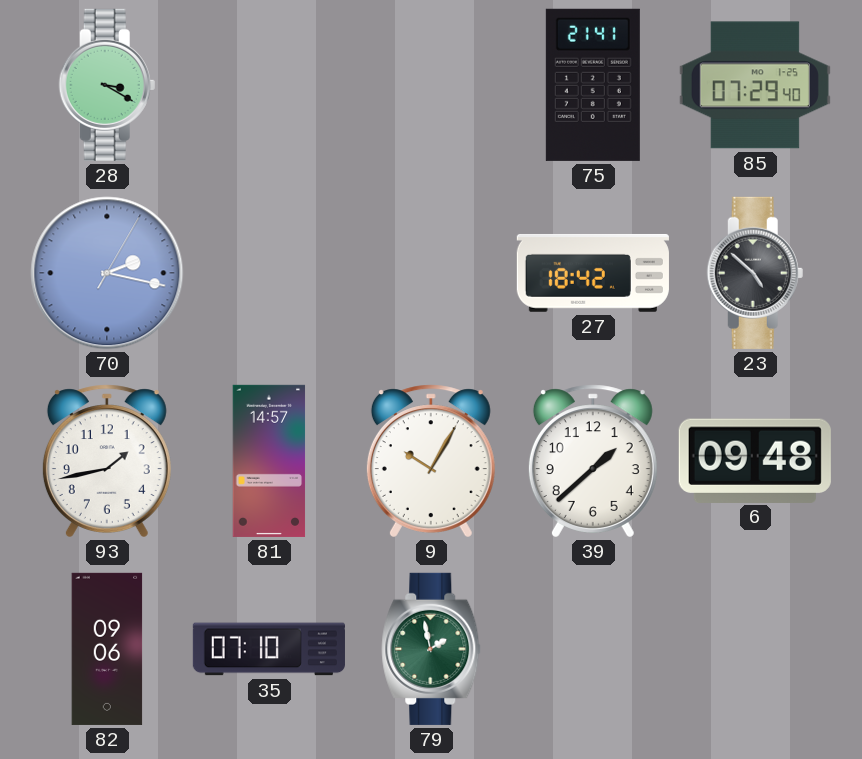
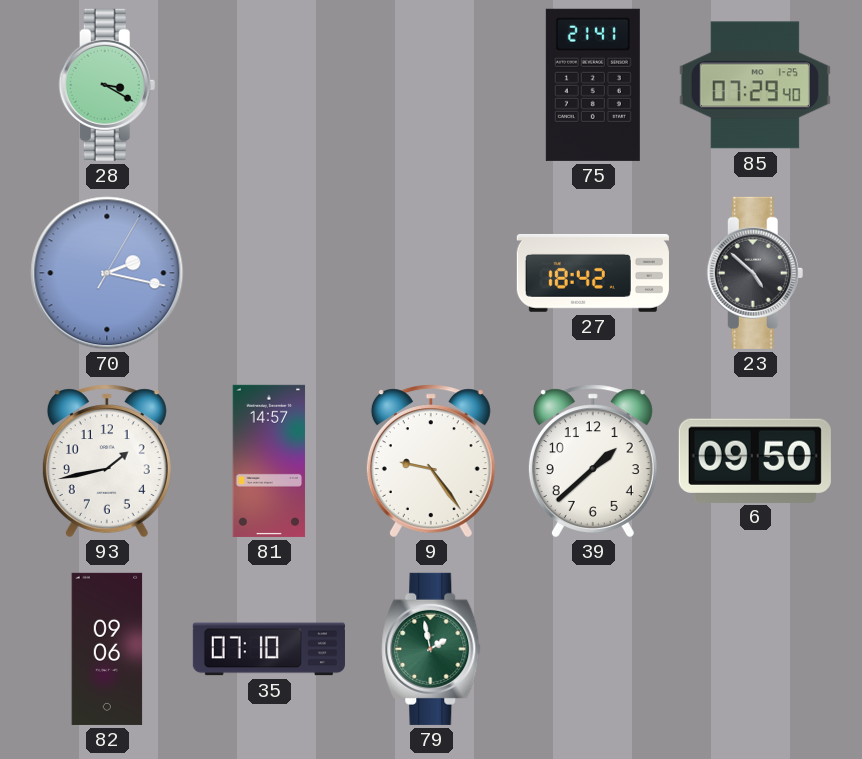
9: 10:05 -> 9:24
6: 09:48 -> 09:50
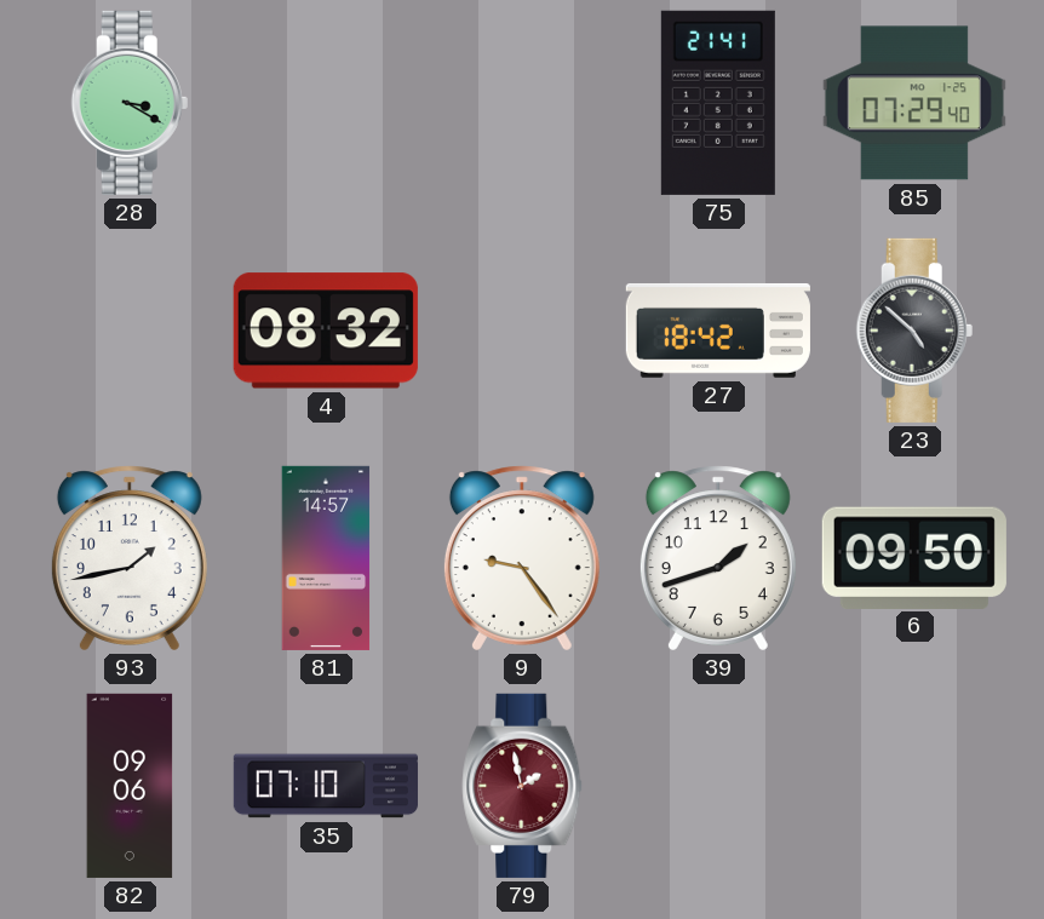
70: 2:17 -> none
4: none -> 08:32
39: 1:38 -> 1:42
79 dial: green -> burgundy
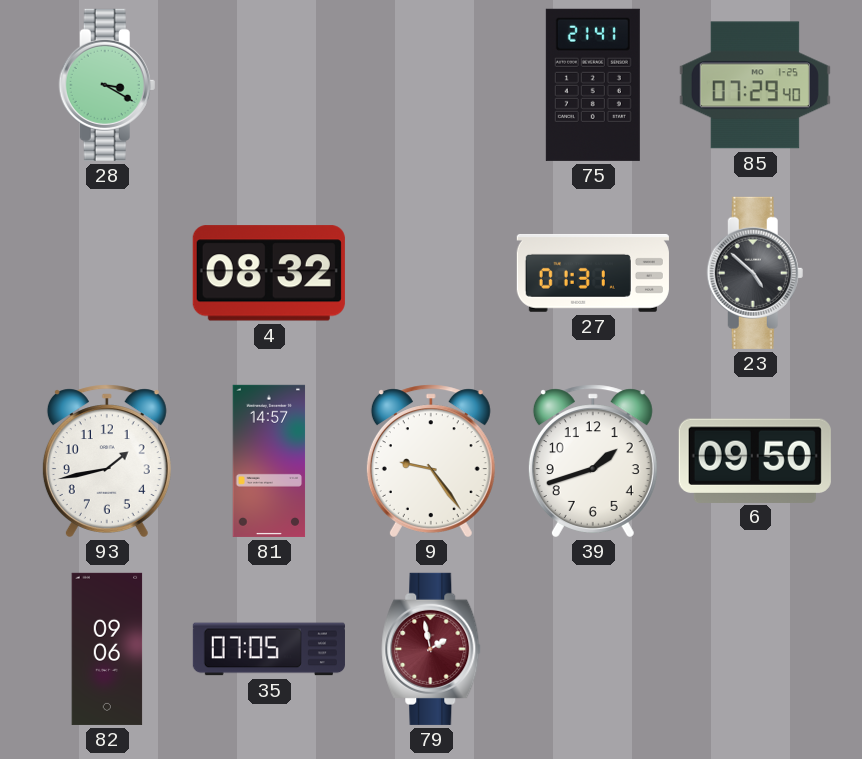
27: 18:42 -> 01:31
35: 07:10 -> 07:05
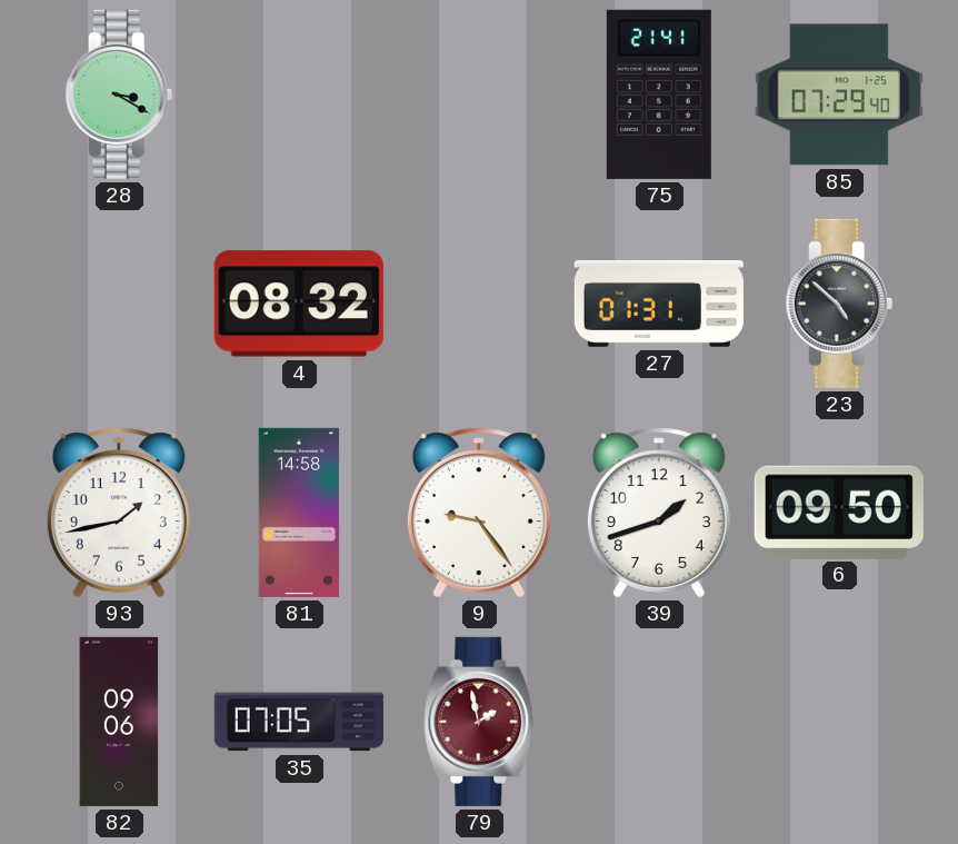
81: 14:57 -> 14:58
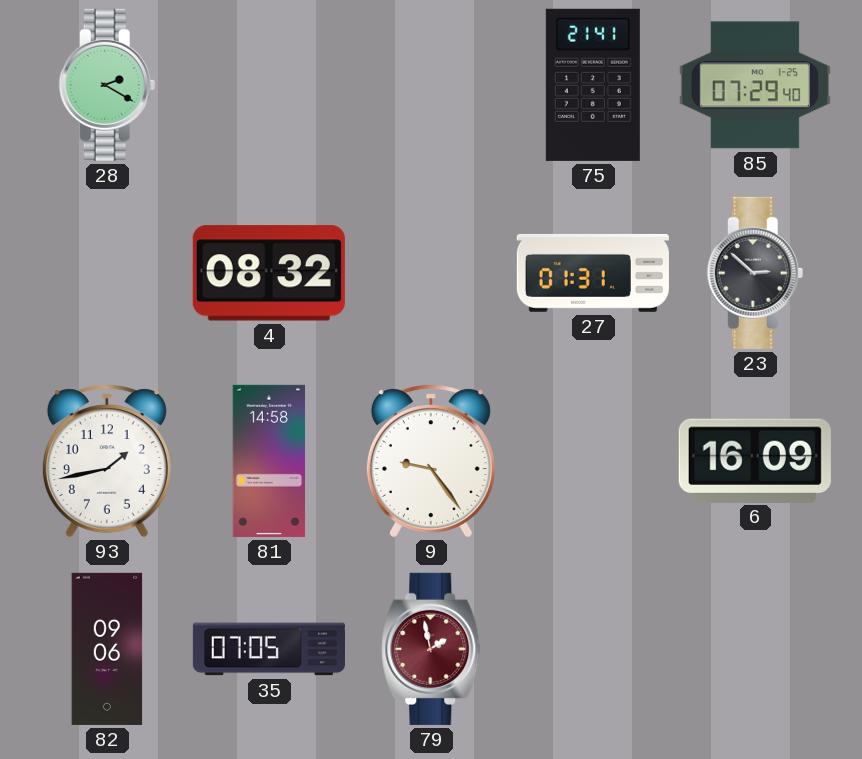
28: 3:20 -> 2:20
23: 4:52 -> 2:52
39: 1:42 -> none
6: 09:50 -> 16:09
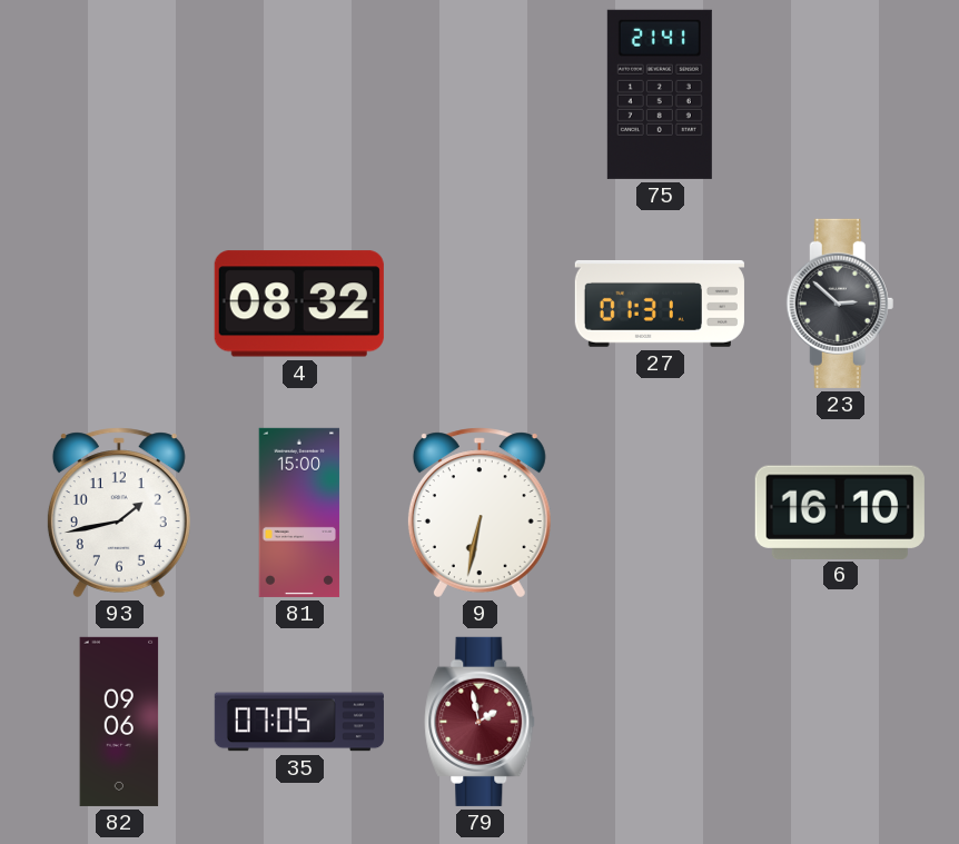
28: 2:20 -> none
85: 07:29 -> none
81: 14:58 -> 15:00
9: 9:24 -> 6:32
6: 16:09 -> 16:10
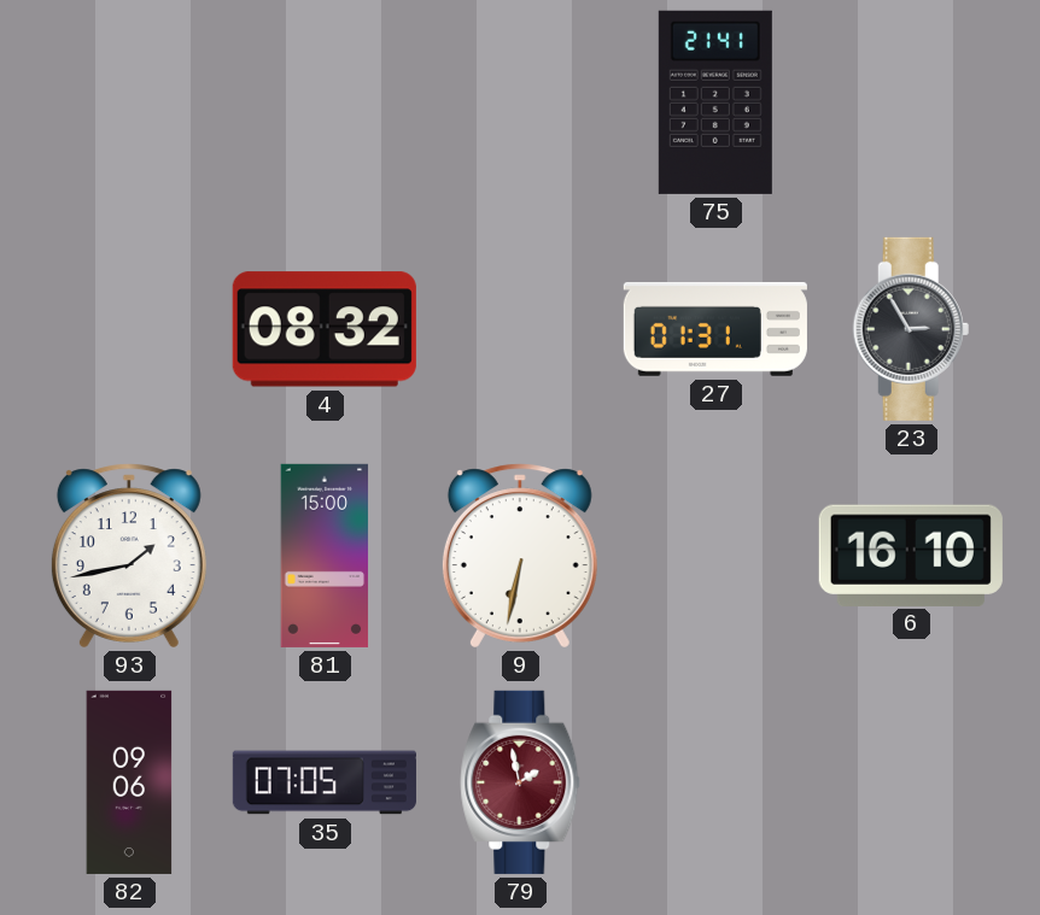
23: 2:52 -> 2:55
